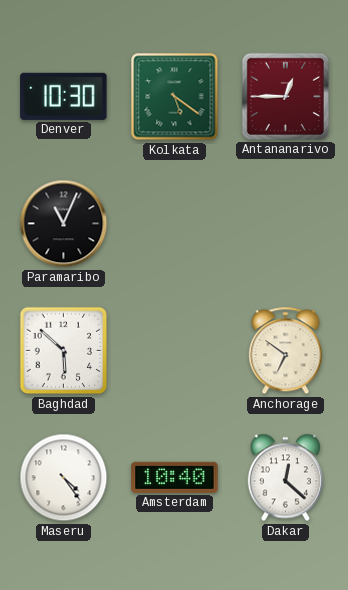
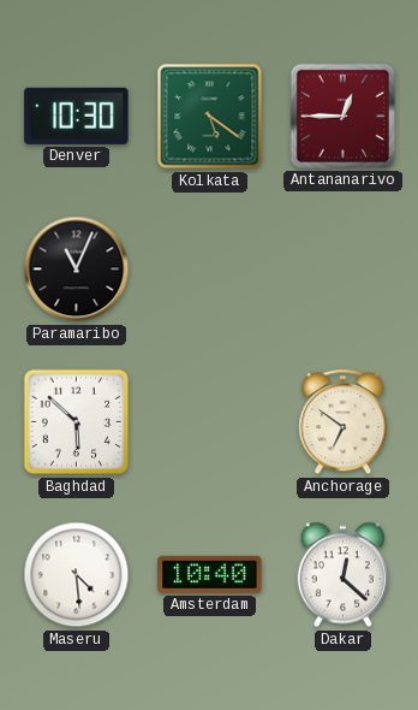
Maseru: 4:24 -> 4:29
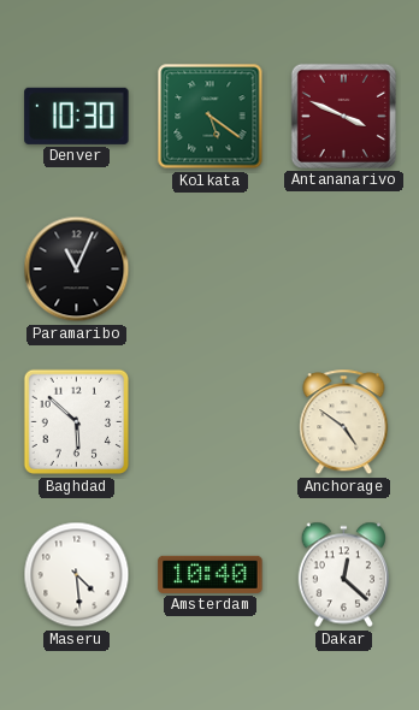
Antananarivo: 12:45 -> 3:49
Anchorage: 6:51 -> 4:51
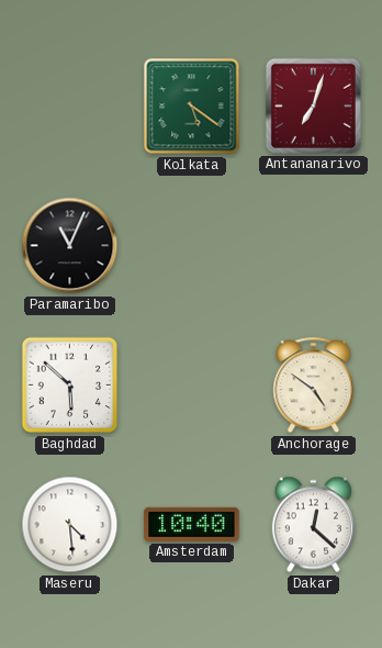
Denver: 10:30 -> none
Antananarivo: 3:49 -> 7:03
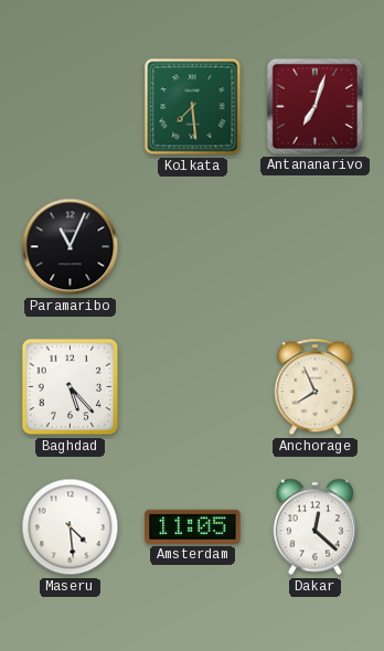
Kolkata: 5:21 -> 7:29
Baghdad: 5:52 -> 5:23
Anchorage: 4:51 -> 7:56
Amsterdam: 10:40 -> 11:05
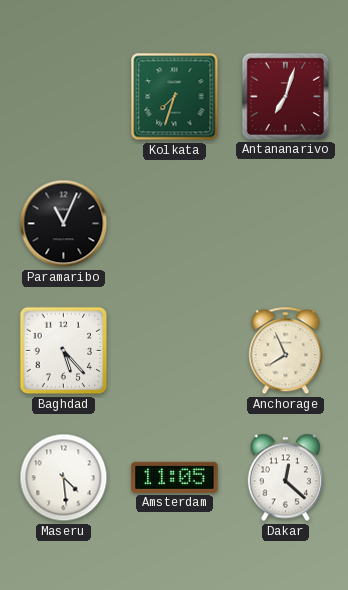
Kolkata: 7:29 -> 7:33
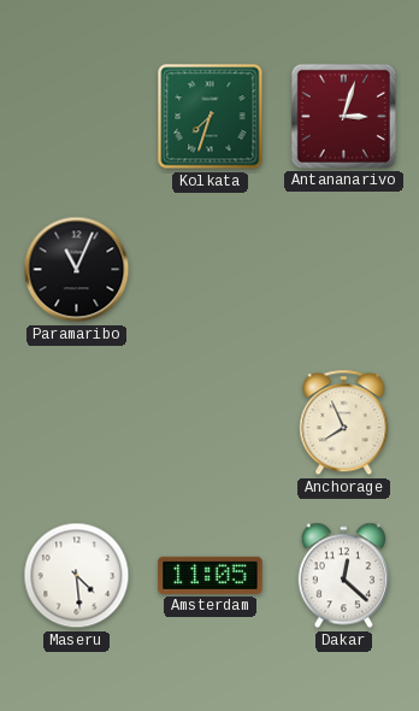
Antananarivo: 7:03 -> 3:03
Baghdad: 5:23 -> none
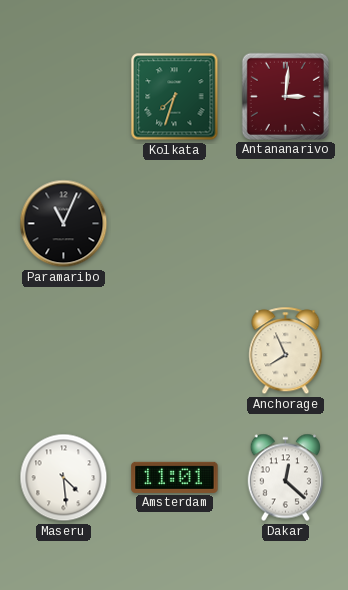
Antananarivo: 3:03 -> 3:01
Amsterdam: 11:05 -> 11:01
